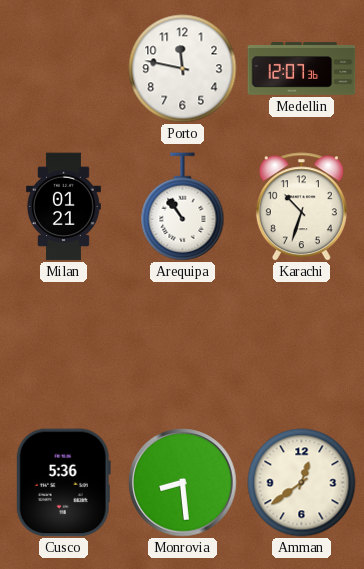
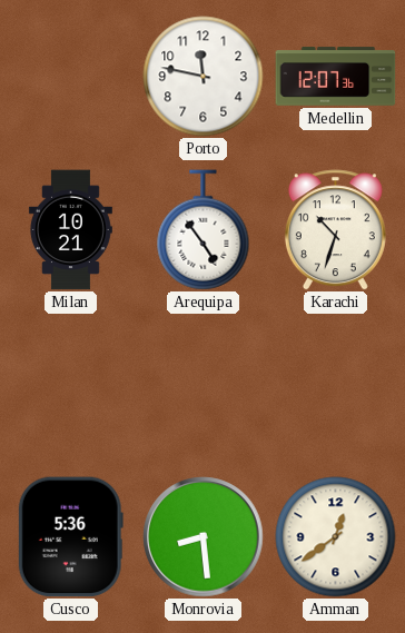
Milan: 01:21 -> 10:21
Arequipa: 10:54 -> 4:54
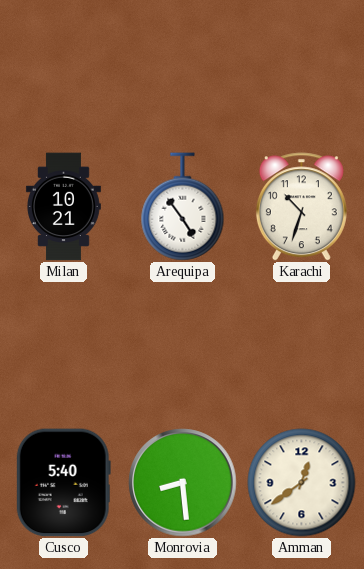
Porto: 11:47 -> none
Medellin: 12:07 -> none
Cusco: 5:36 -> 5:40
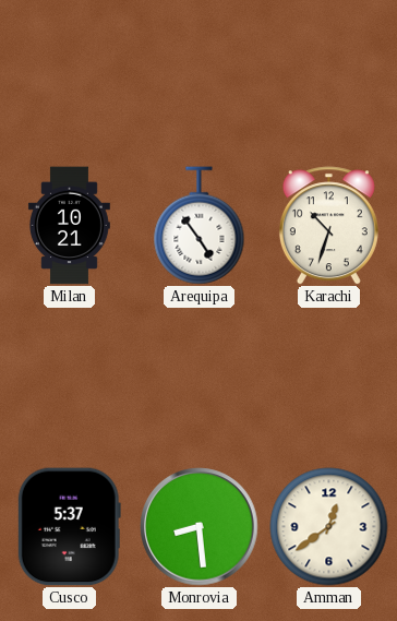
Cusco: 5:40 -> 5:37
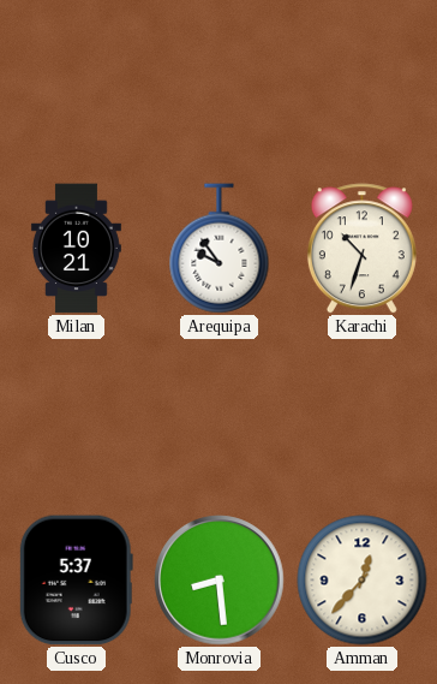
Arequipa: 4:54 -> 9:54
Amman: 12:39 -> 12:37
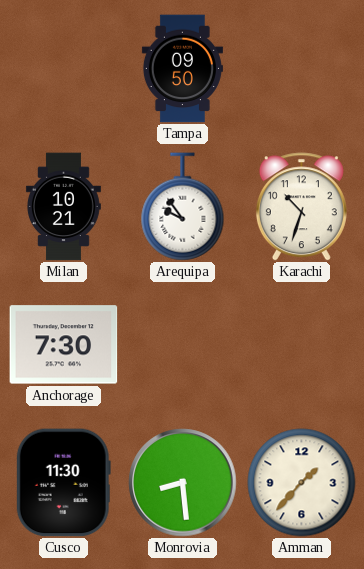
Tampa: none -> 09:50
Anchorage: none -> 7:30
Cusco: 5:37 -> 11:30
Amman: 12:37 -> 1:37
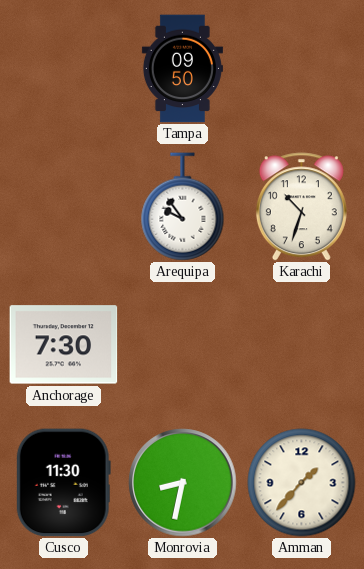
Milan: 10:21 -> none
Monrovia: 8:29 -> 8:32
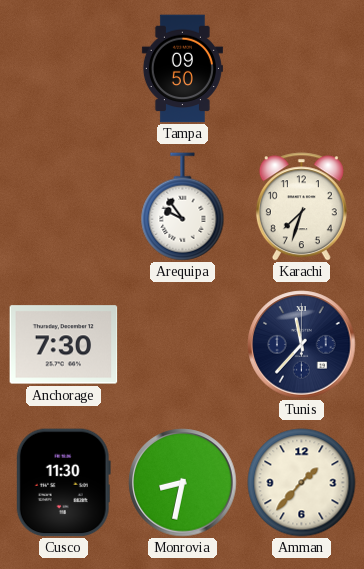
Karachi: 10:33 -> 7:33
Tunis: none -> 11:37
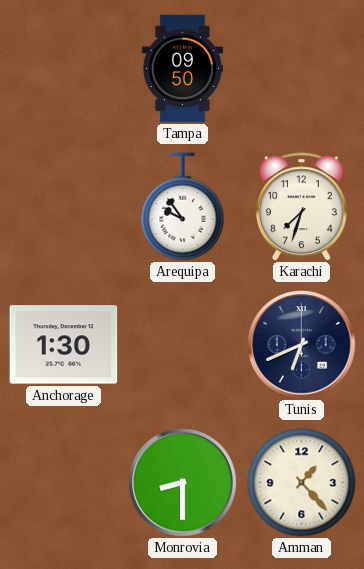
Anchorage: 7:30 -> 1:30
Tunis: 11:37 -> 6:41
Cusco: 11:30 -> none
Monrovia: 8:32 -> 8:30
Amman: 1:37 -> 1:23
